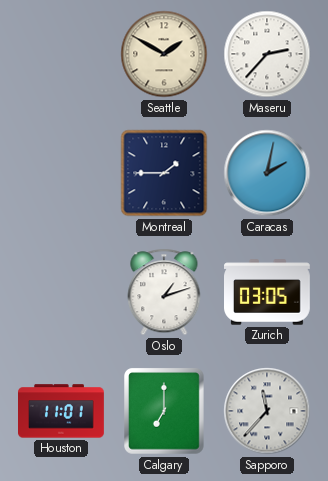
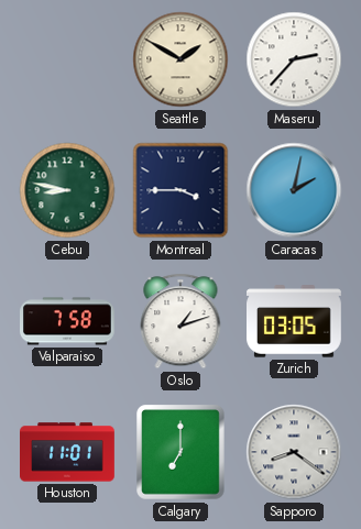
Cebu: none -> 8:47
Montreal: 1:45 -> 3:45
Valparaiso: none -> 7:58
Sapporo: 11:37 -> 8:21
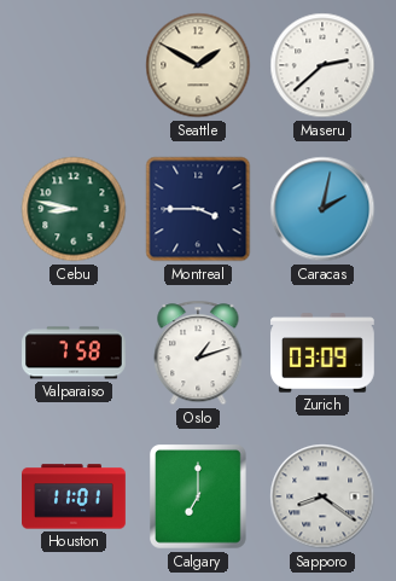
Maseru: 2:37 -> 2:38
Zurich: 03:05 -> 03:09
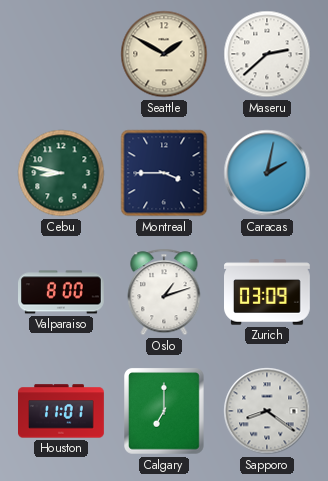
Valparaiso: 7:58 -> 8:00
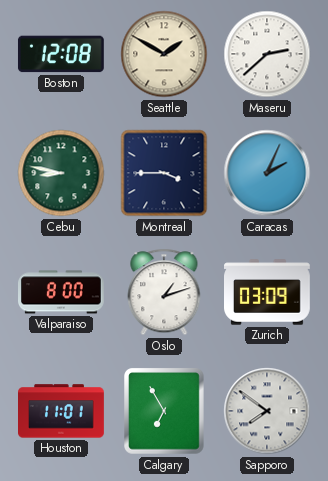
Boston: none -> 12:08
Caracas: 2:02 -> 2:04
Calgary: 7:00 -> 6:55
Sapporo: 8:21 -> 7:51
